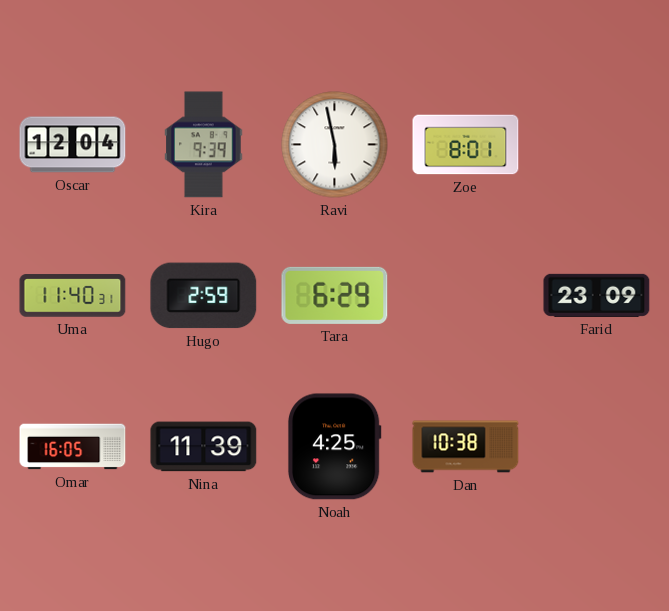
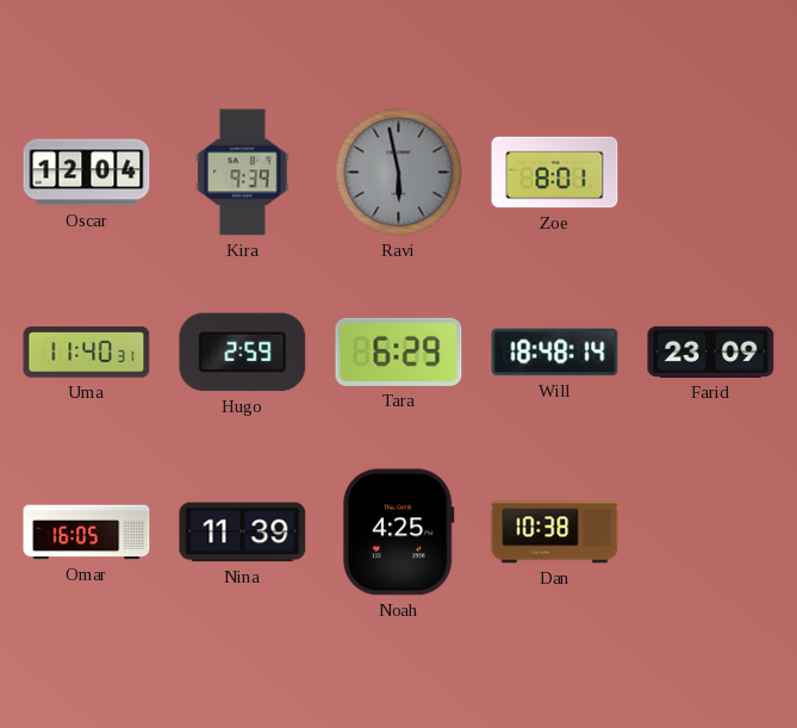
Ravi dial: white -> grey
Will: none -> 18:48
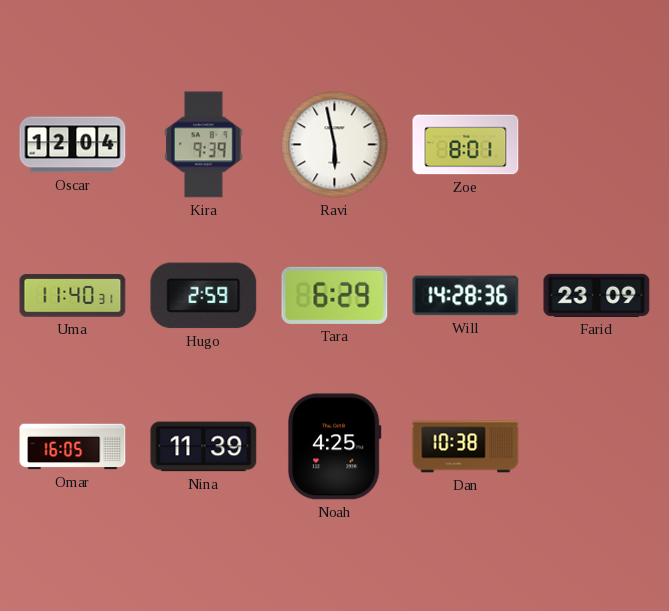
Ravi dial: grey -> white
Will: 18:48 -> 14:28
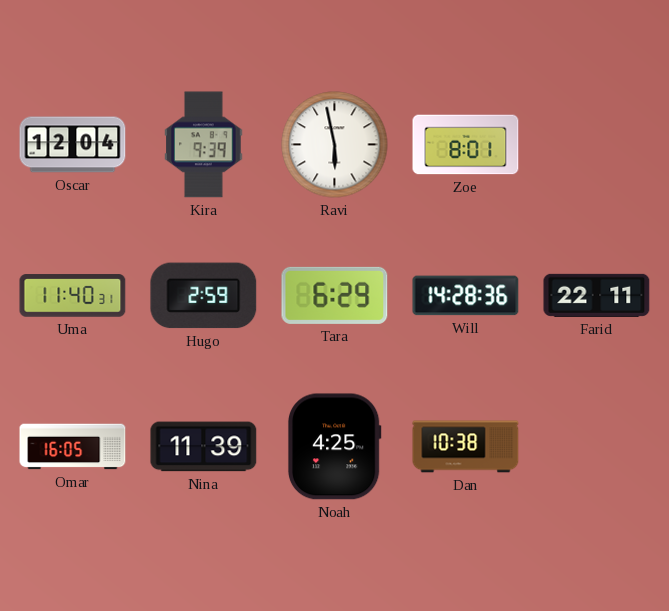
Farid: 23:09 -> 22:11
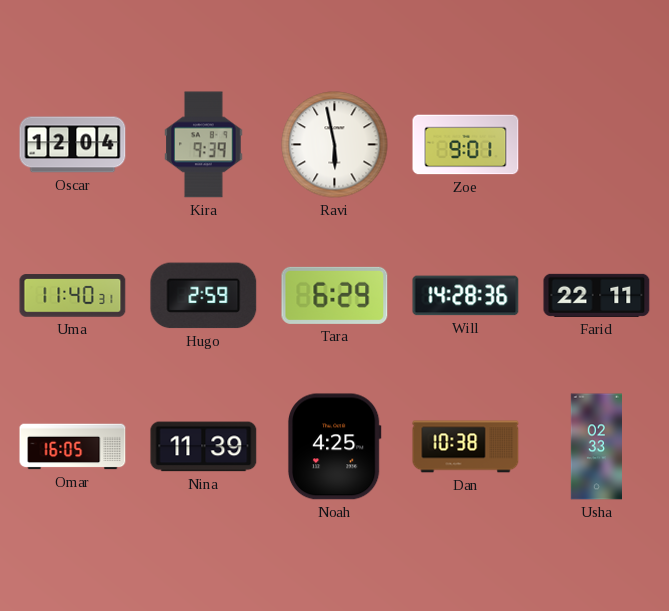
Zoe: 8:01 -> 9:01
Usha: none -> 02:33
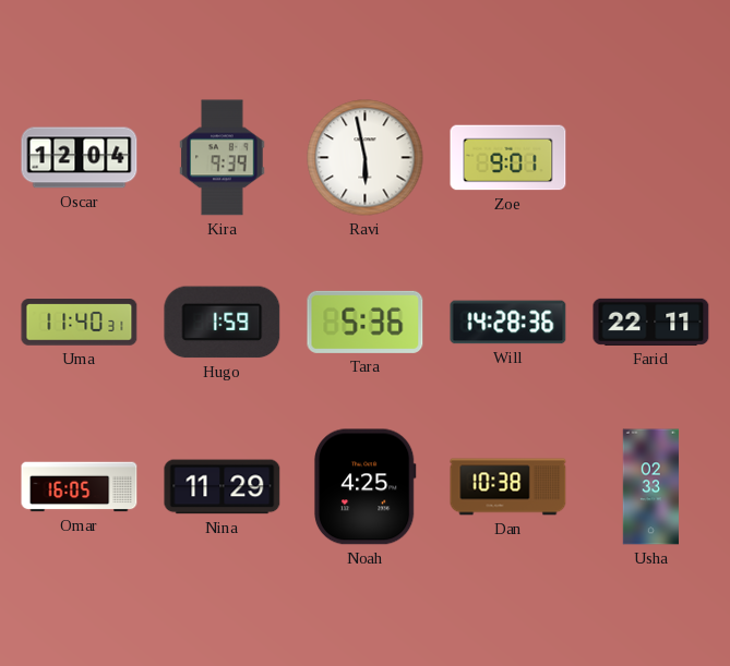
Hugo: 2:59 -> 1:59
Tara: 6:29 -> 5:36
Nina: 11:39 -> 11:29
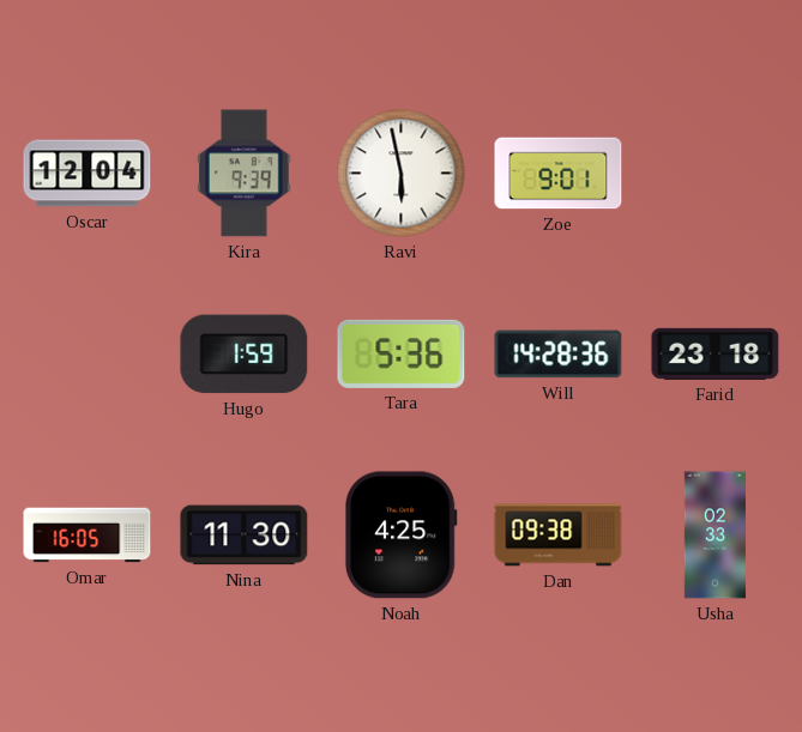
Uma: 11:40 -> none
Farid: 22:11 -> 23:18
Nina: 11:29 -> 11:30
Dan: 10:38 -> 09:38
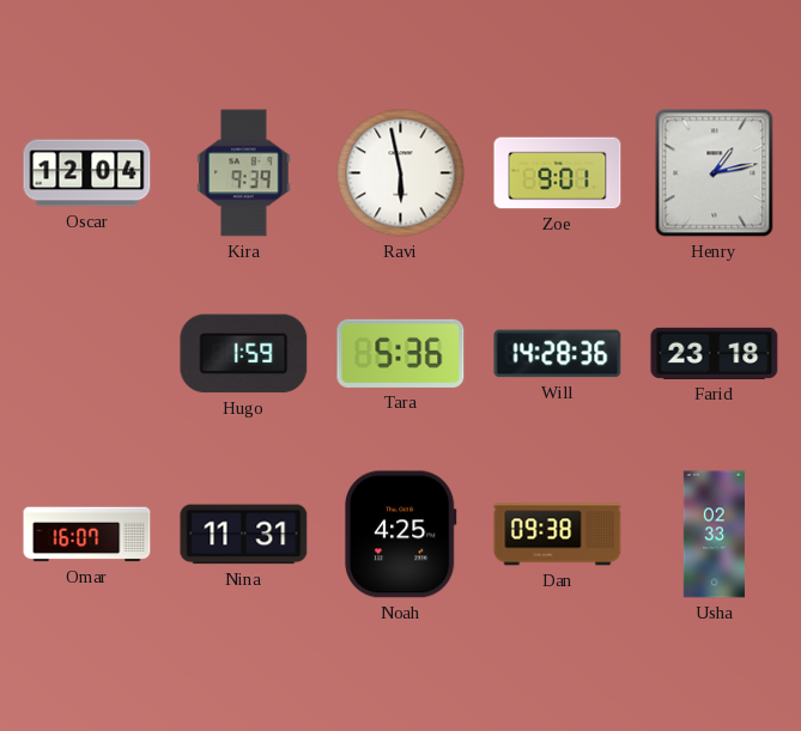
Henry: none -> 1:13
Omar: 16:05 -> 16:07
Nina: 11:30 -> 11:31
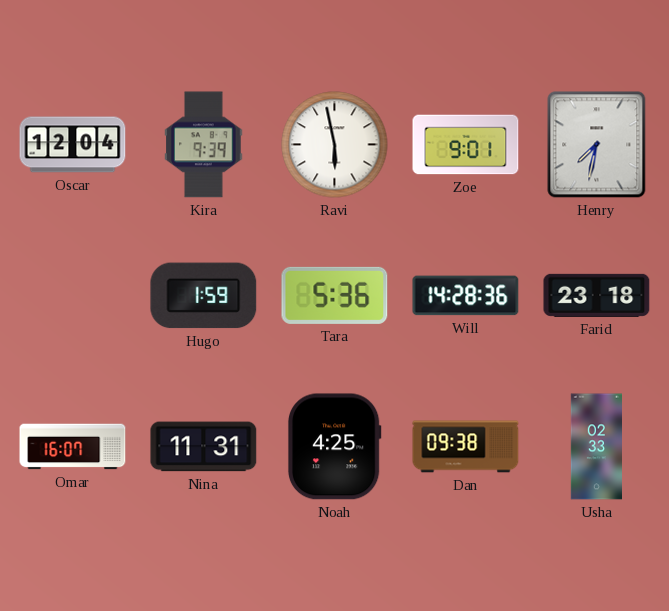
Henry: 1:13 -> 7:32
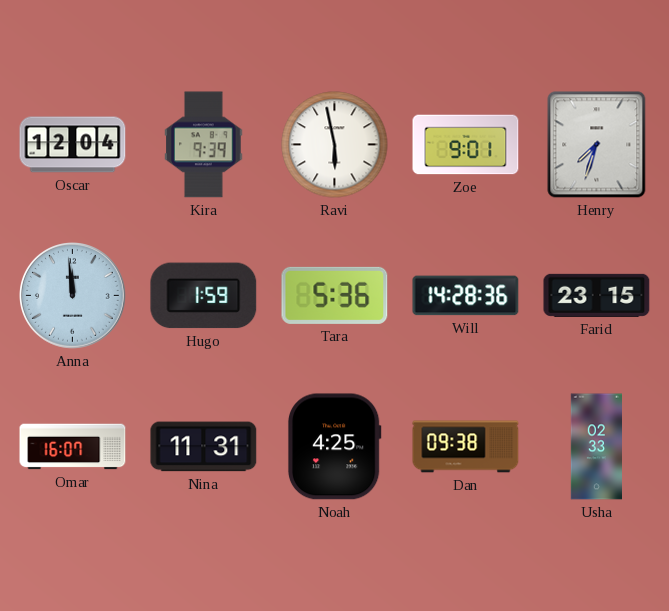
Henry: 7:32 -> 7:33
Anna: none -> 11:59
Farid: 23:18 -> 23:15
